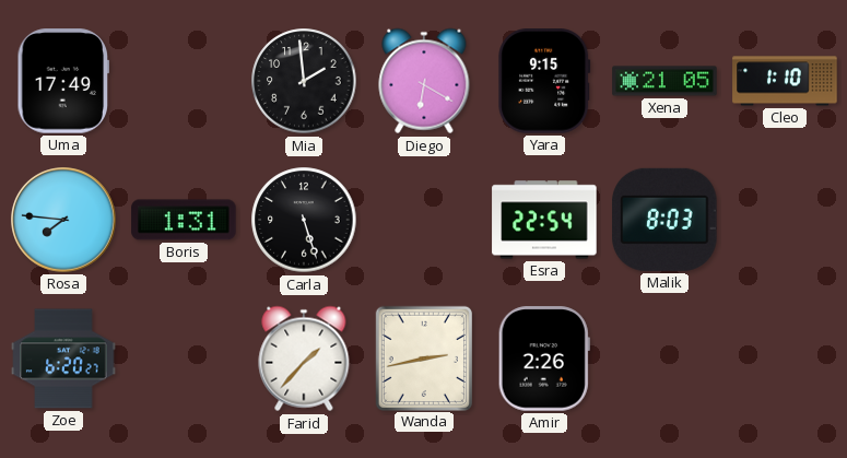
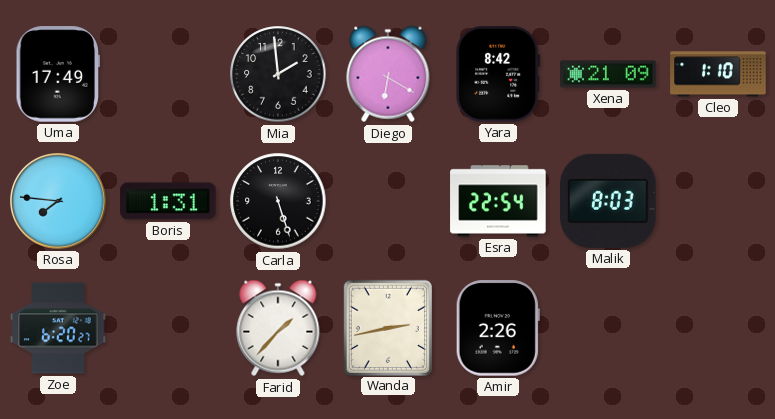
Yara: 9:15 -> 8:42
Xena: 21:05 -> 21:09
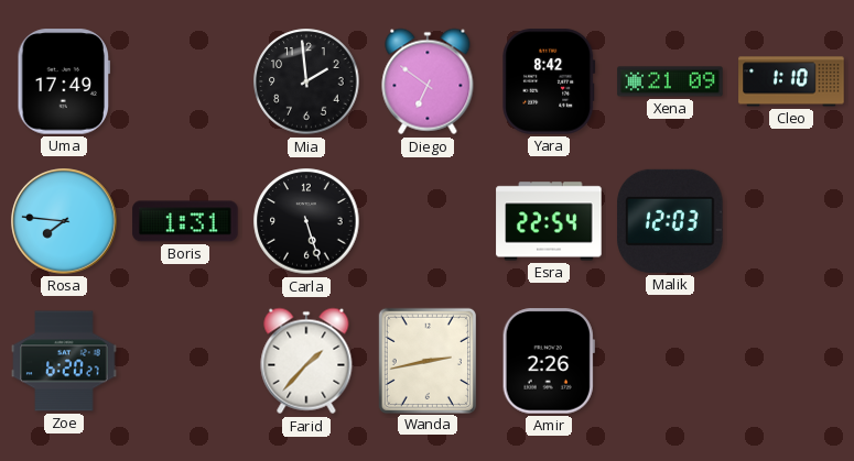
Diego: 6:20 -> 6:51
Malik: 8:03 -> 12:03
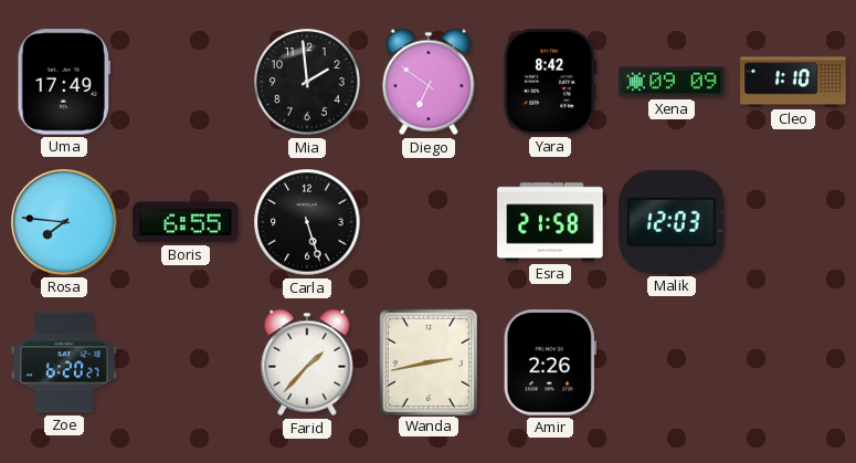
Xena: 21:09 -> 09:09
Boris: 1:31 -> 6:55
Esra: 22:54 -> 21:58
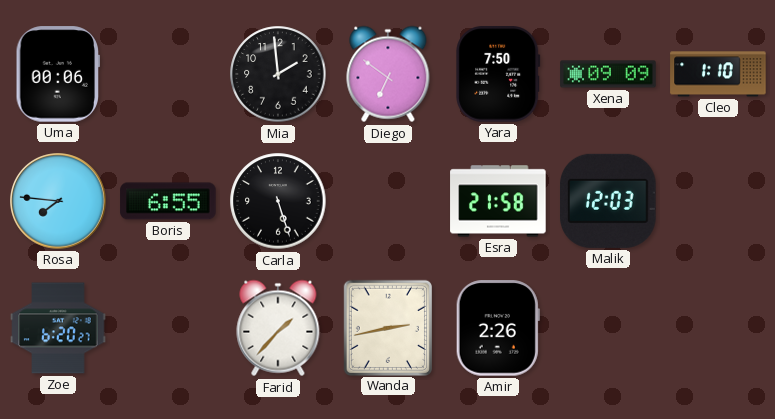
Uma: 17:49 -> 00:06
Yara: 8:42 -> 7:50
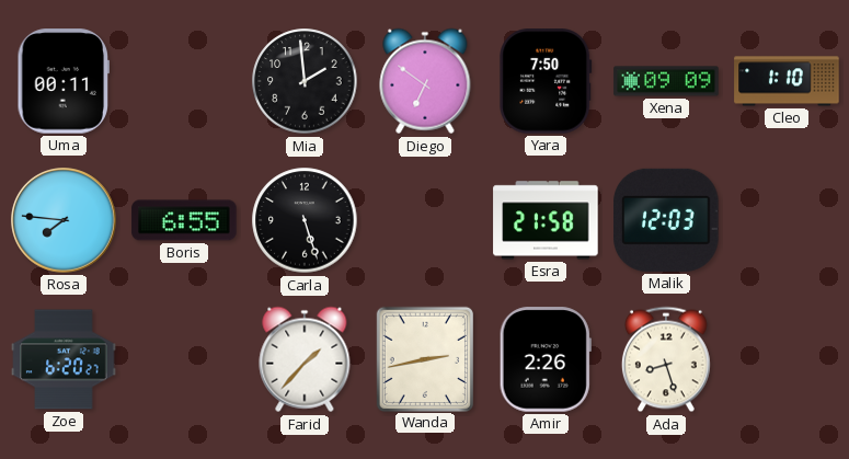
Uma: 00:06 -> 00:11
Ada: none -> 8:27
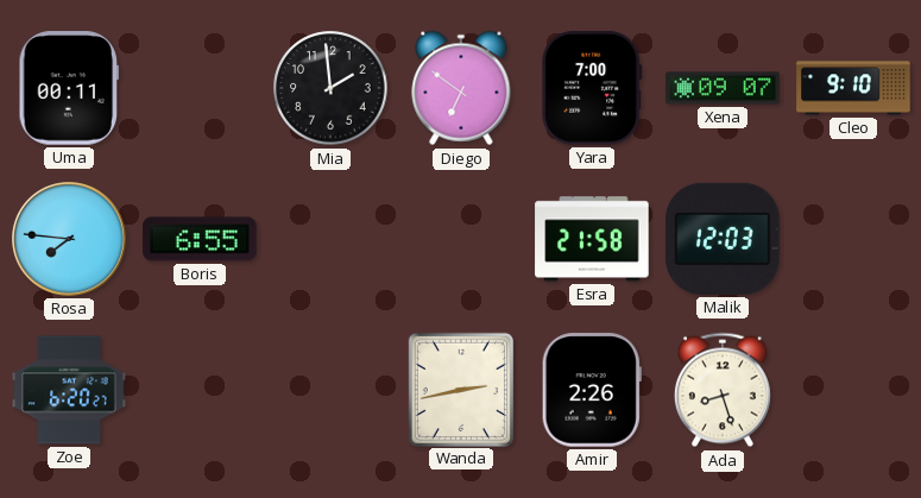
Yara: 7:50 -> 7:00
Xena: 09:09 -> 09:07
Cleo: 1:10 -> 9:10
Carla: 5:27 -> none
Farid: 1:37 -> none
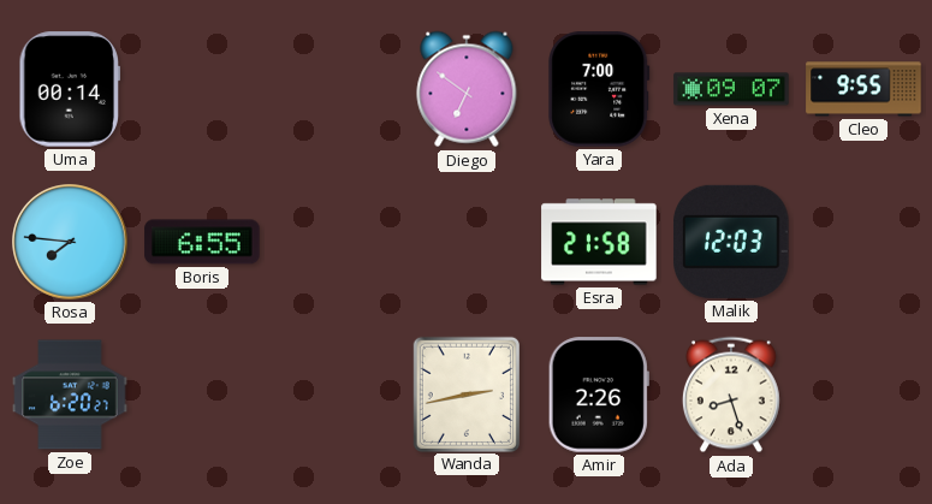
Uma: 00:11 -> 00:14
Mia: 1:59 -> none
Cleo: 9:10 -> 9:55
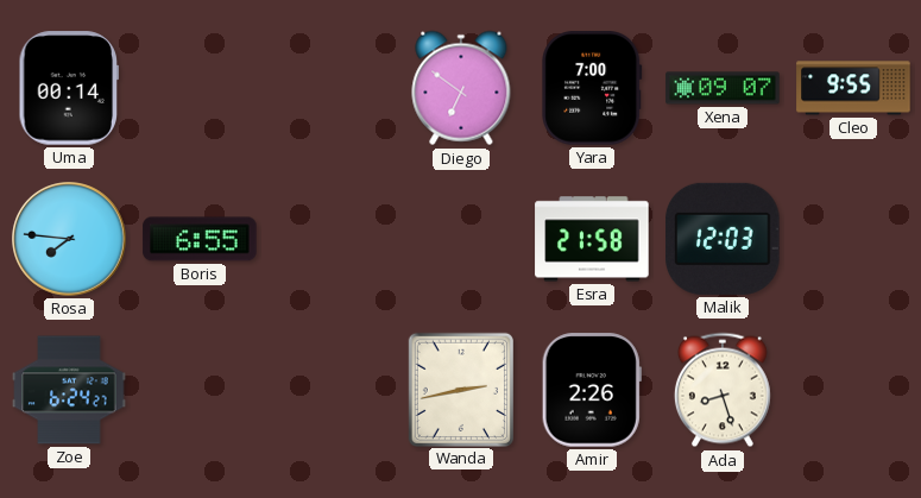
Zoe: 6:20 -> 6:24
